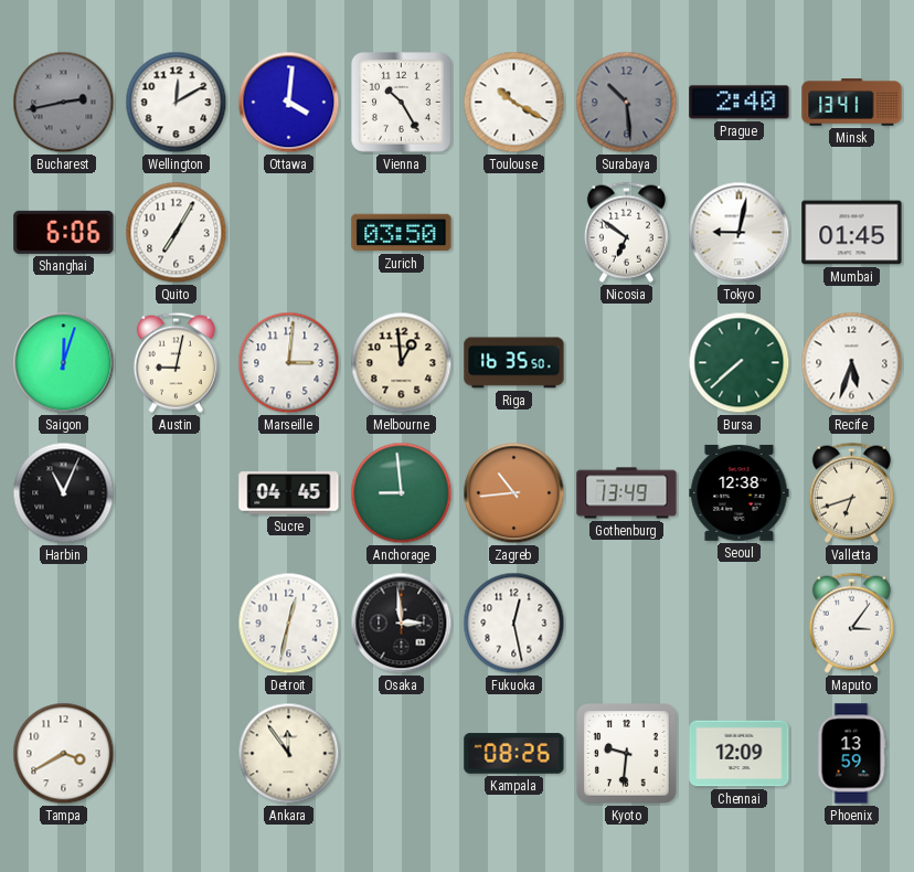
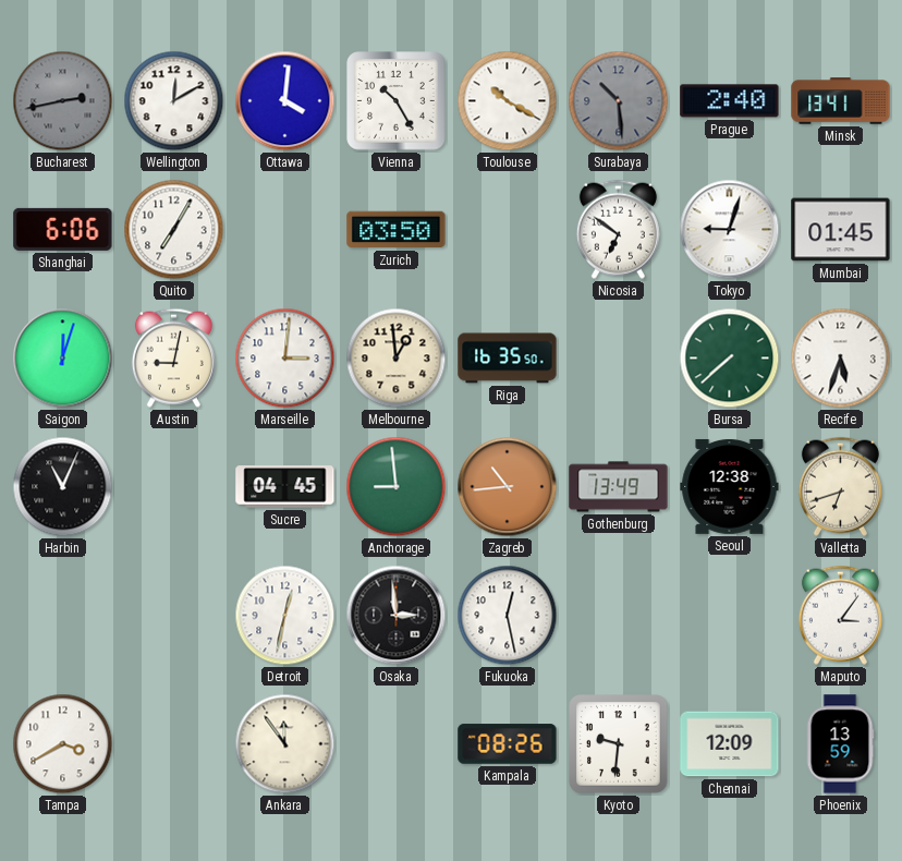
Tokyo: 9:02 -> 9:03
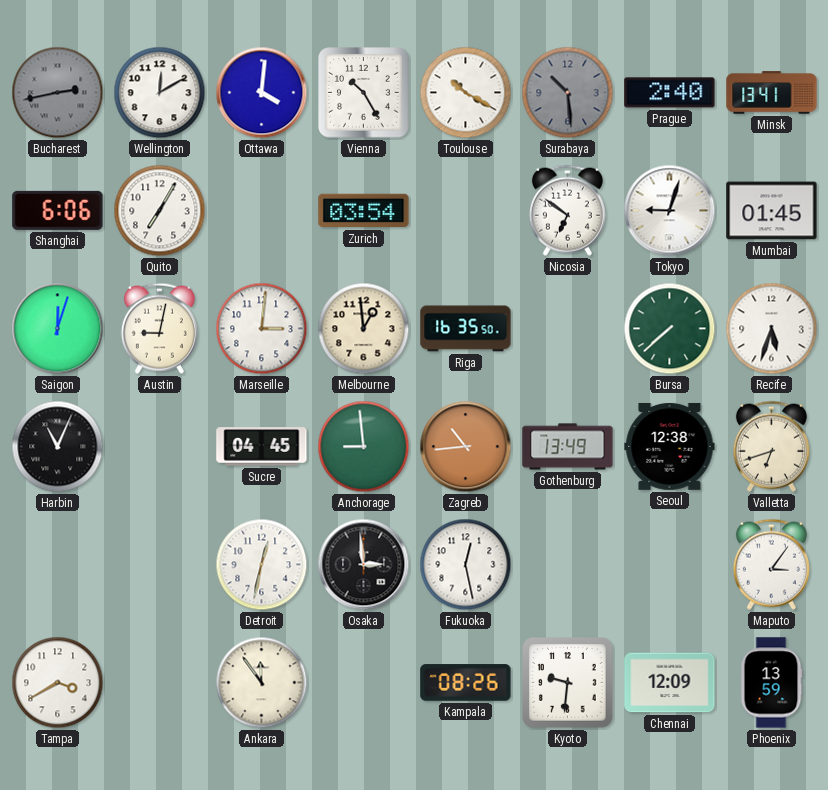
Zurich: 03:50 -> 03:54
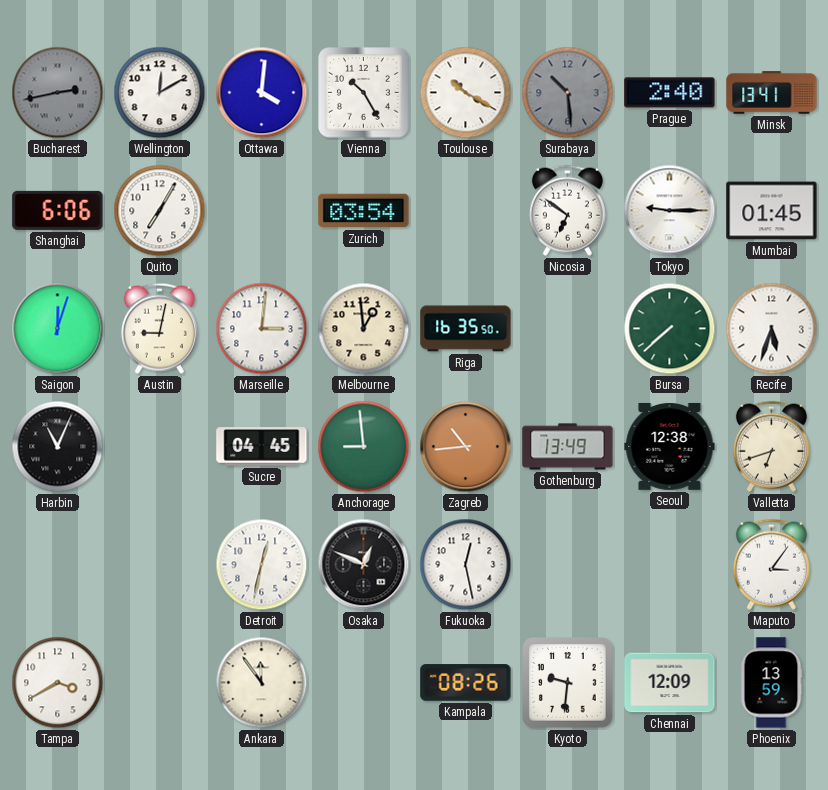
Tokyo: 9:03 -> 9:15
Osaka: 2:59 -> 12:49
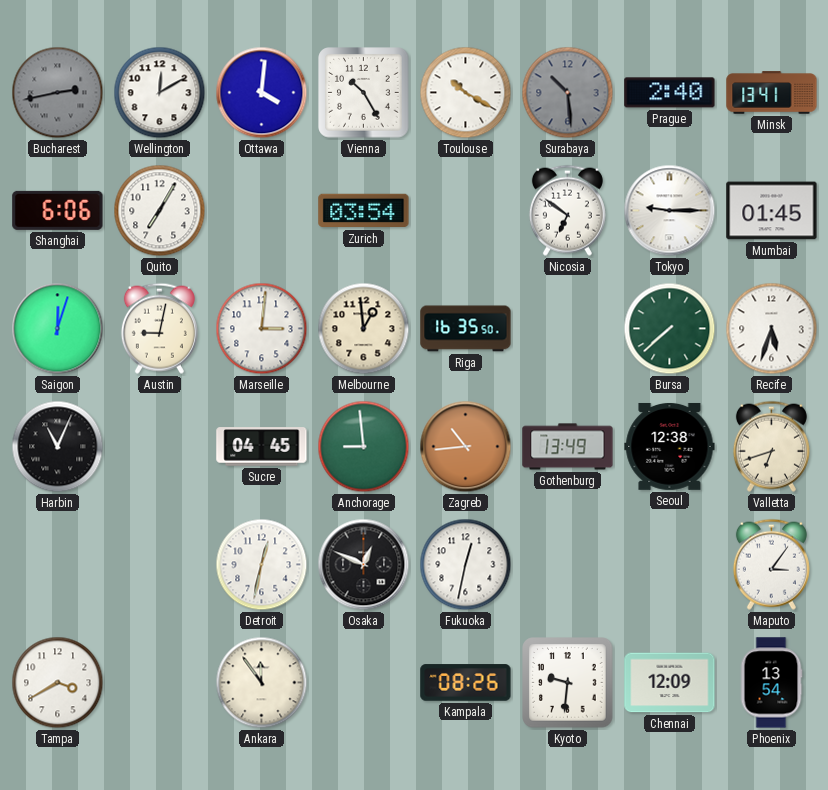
Fukuoka: 12:28 -> 12:32
Phoenix: 13:59 -> 13:54
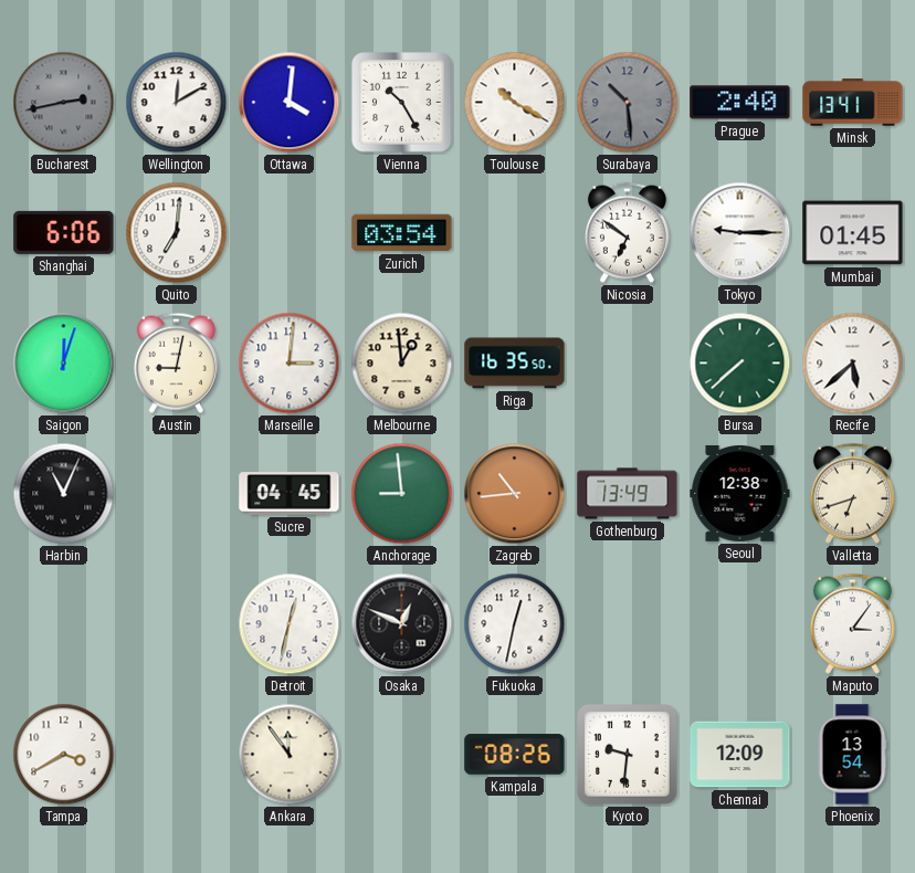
Quito: 7:05 -> 7:01
Recife: 5:33 -> 5:38
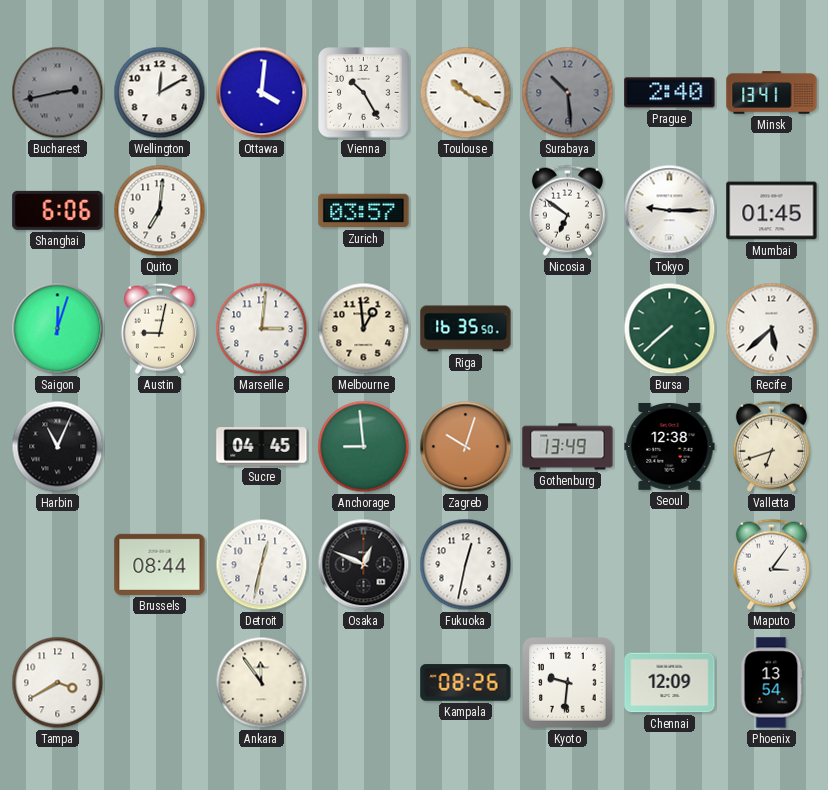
Zurich: 03:54 -> 03:57
Zagreb: 10:44 -> 10:03
Brussels: none -> 08:44
